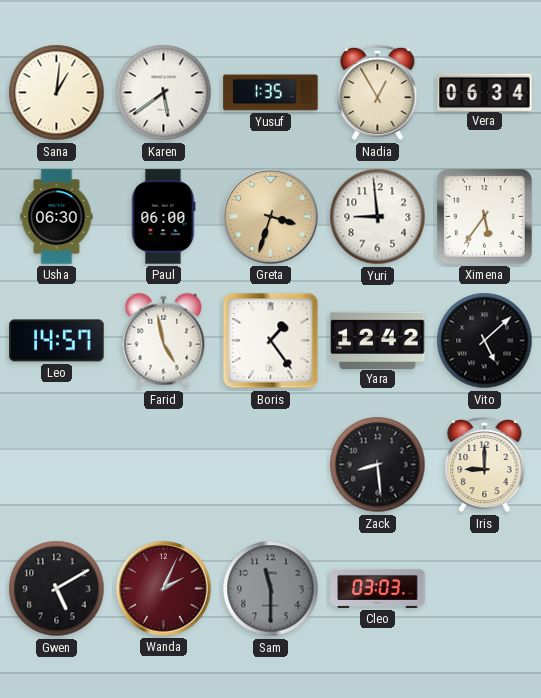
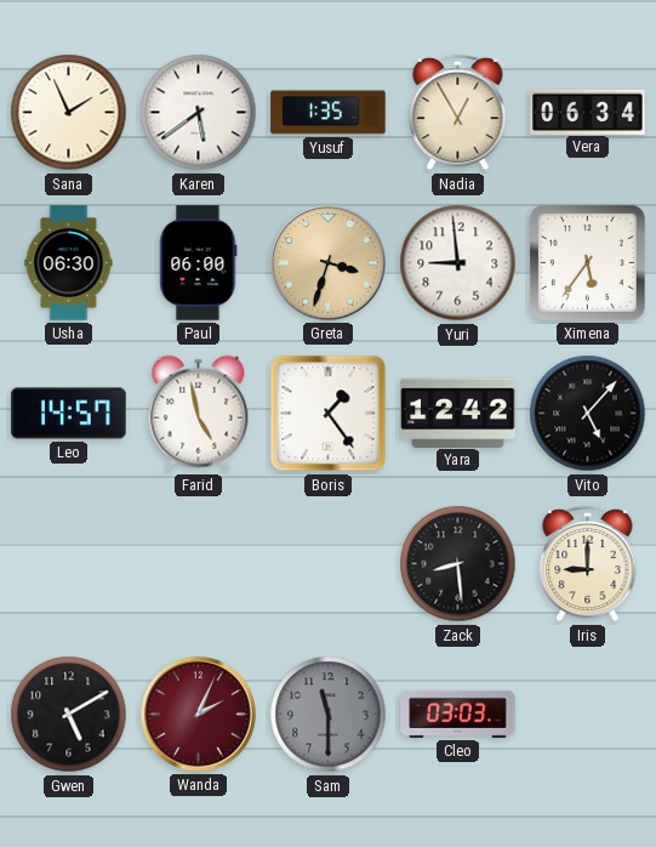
Sana: 1:01 -> 1:56
Vito: 5:08 -> 5:07
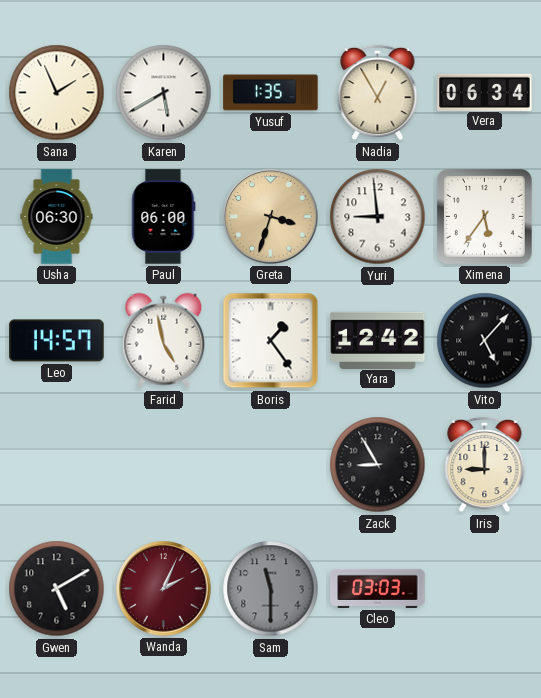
Karen: 5:39 -> 5:40
Zack: 8:29 -> 8:55
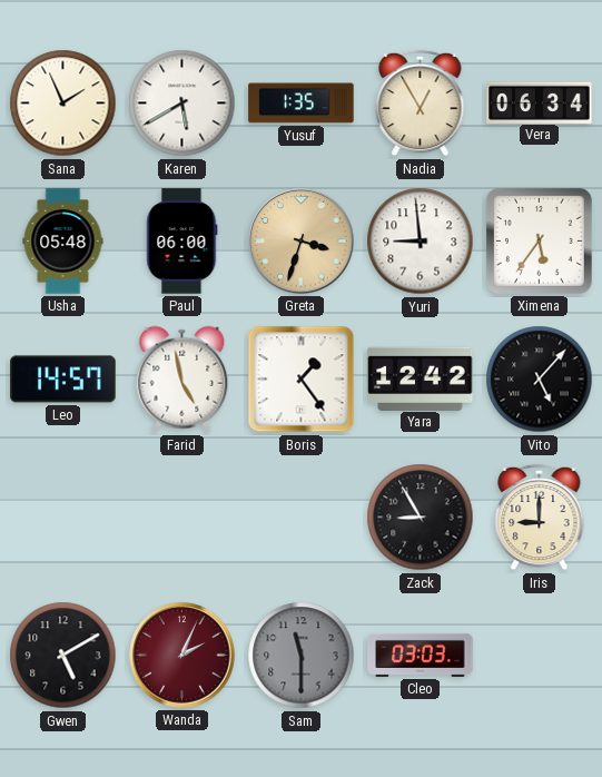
Usha: 06:30 -> 05:48
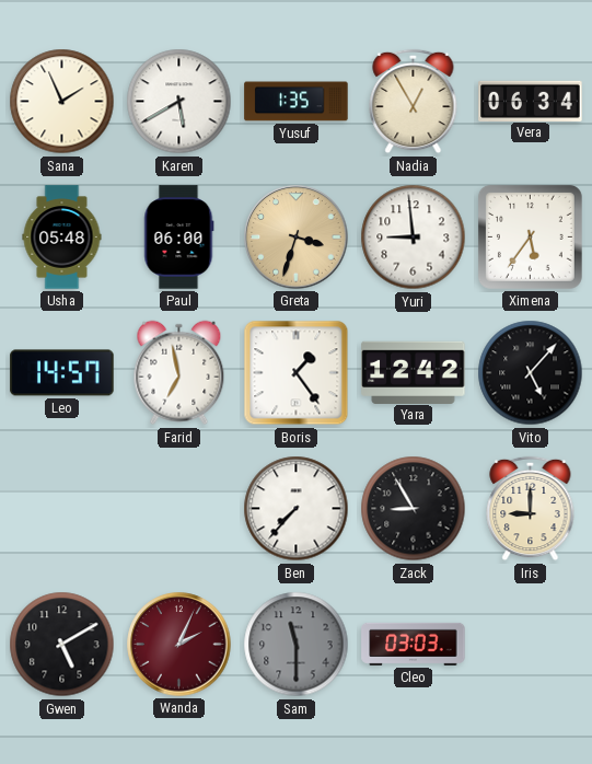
Farid: 4:58 -> 6:58
Ben: none -> 7:37
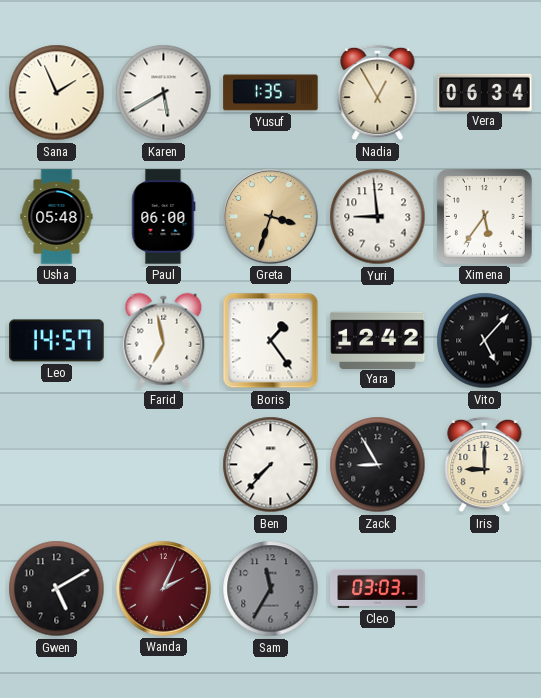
Sam: 11:30 -> 11:35
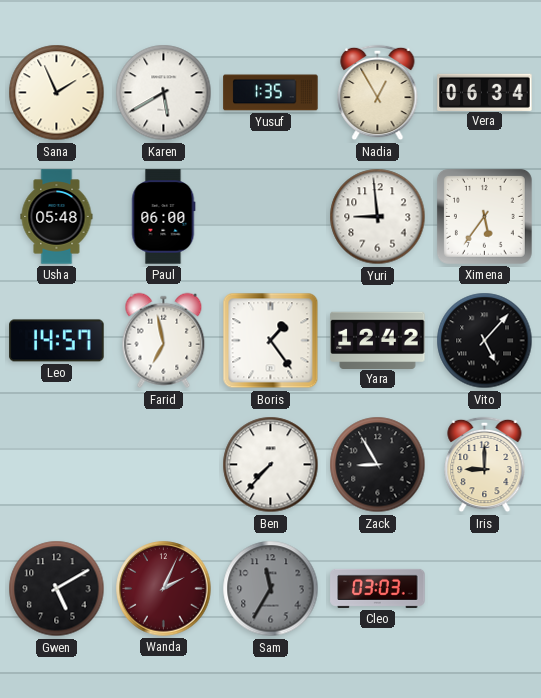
Greta: 3:33 -> none
